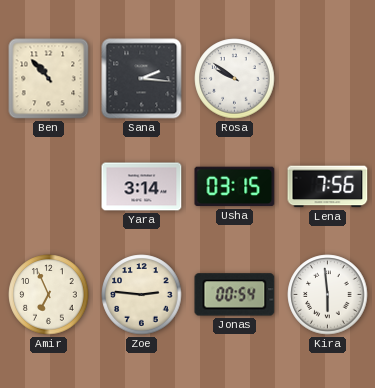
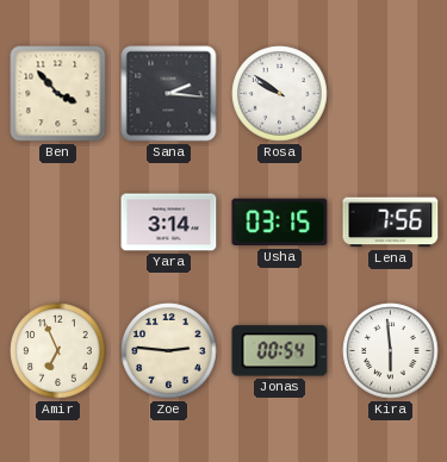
Ben: 10:53 -> 3:53
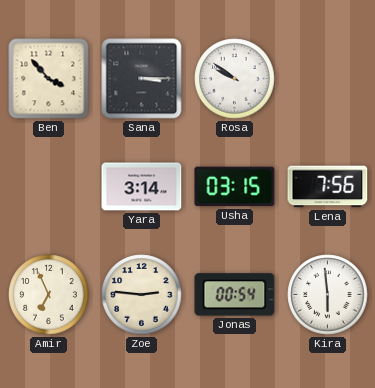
Sana: 2:16 -> 3:15
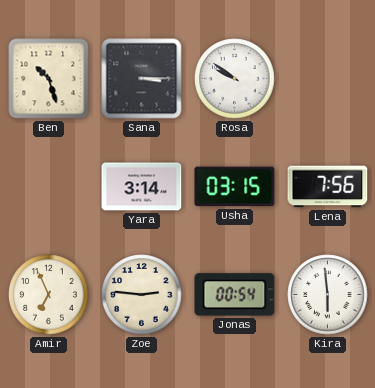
Ben: 3:53 -> 10:27
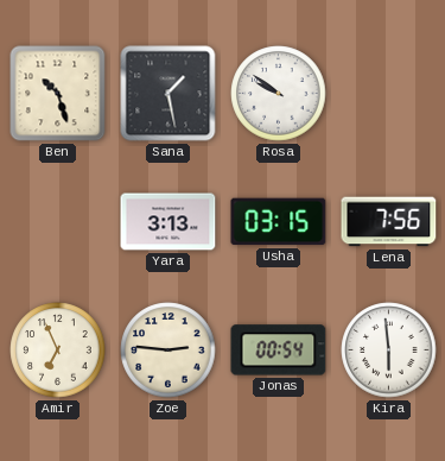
Sana: 3:15 -> 1:28
Yara: 3:14 -> 3:13
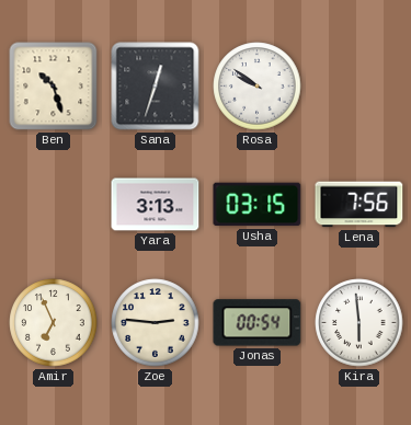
Sana: 1:28 -> 12:33
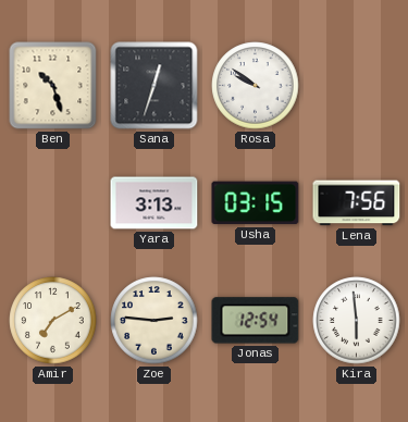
Amir: 6:56 -> 7:10
Jonas: 00:54 -> 12:54
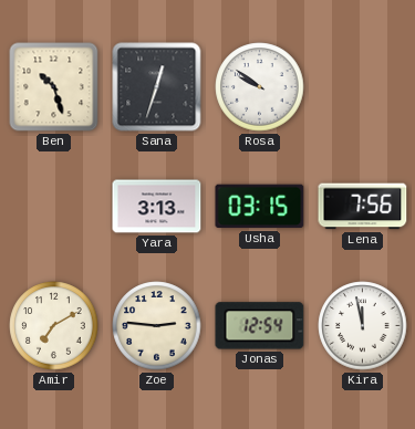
Kira: 5:59 -> 11:58
